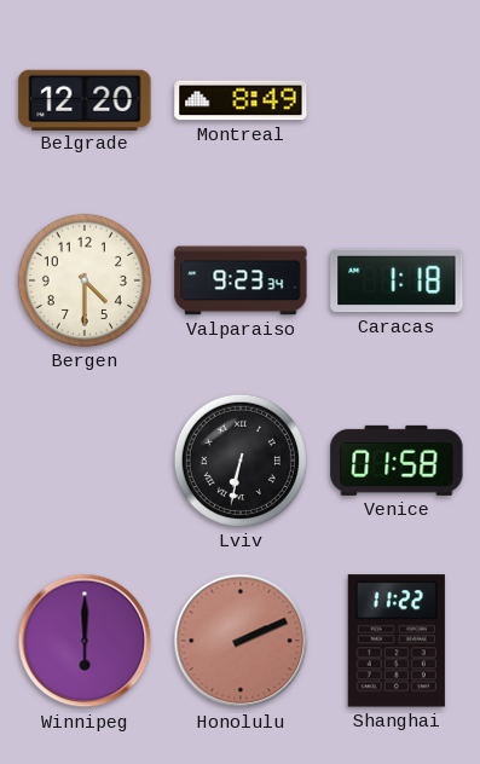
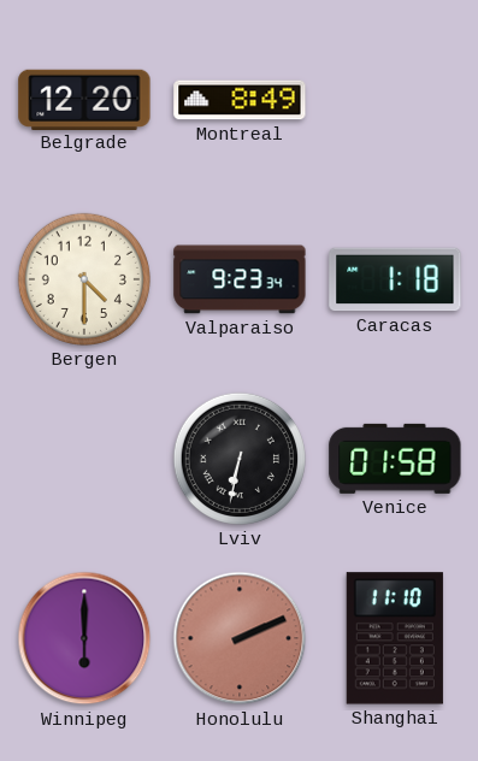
Shanghai: 11:22 -> 11:10
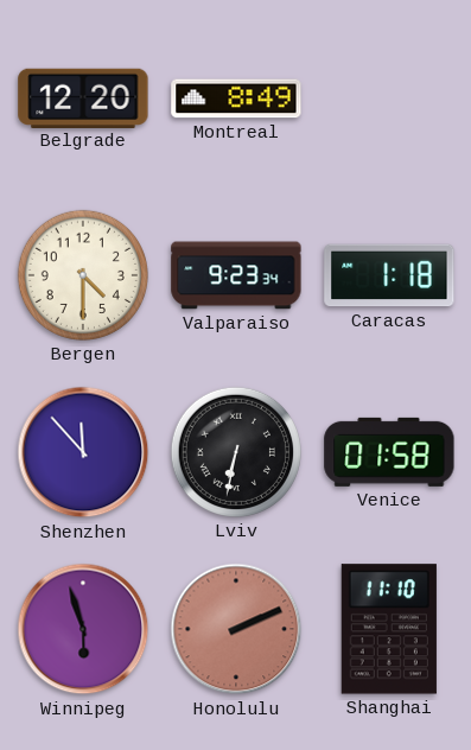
Shenzhen: none -> 11:53
Winnipeg: 6:00 -> 5:57
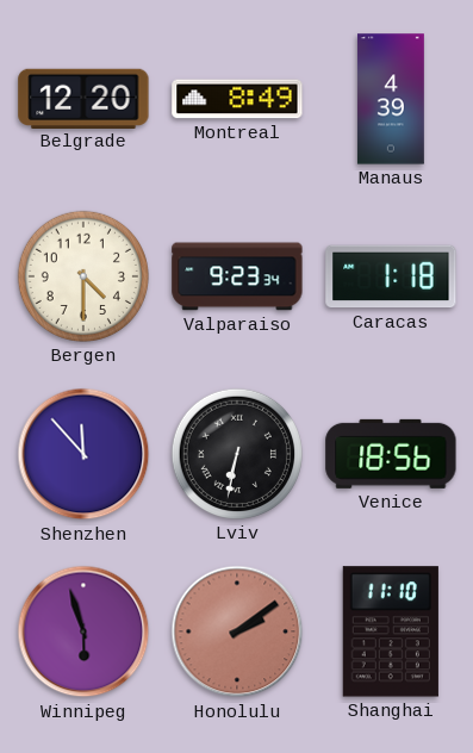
Manaus: none -> 4:39
Venice: 01:58 -> 18:56
Honolulu: 2:11 -> 2:09
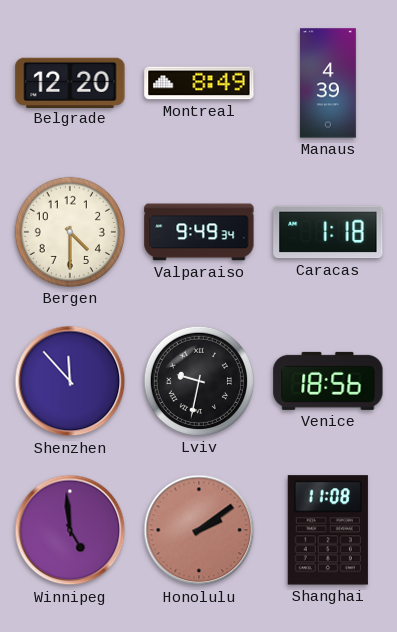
Valparaiso: 9:23 -> 9:49
Lviv: 6:32 -> 9:32
Winnipeg: 5:57 -> 4:59
Shanghai: 11:10 -> 11:08
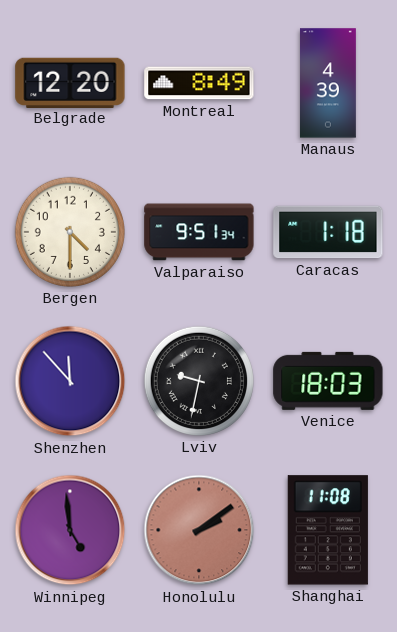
Valparaiso: 9:49 -> 9:51
Venice: 18:56 -> 18:03
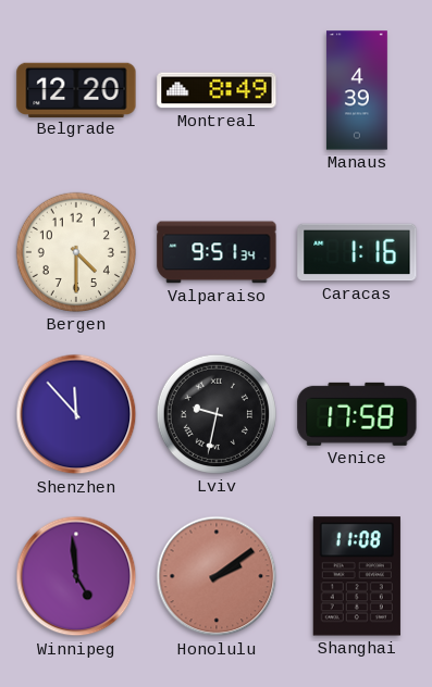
Caracas: 1:18 -> 1:16
Venice: 18:03 -> 17:58
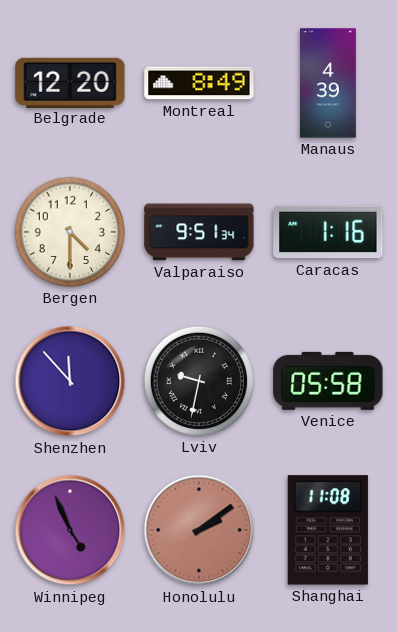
Venice: 17:58 -> 05:58
Winnipeg: 4:59 -> 4:56
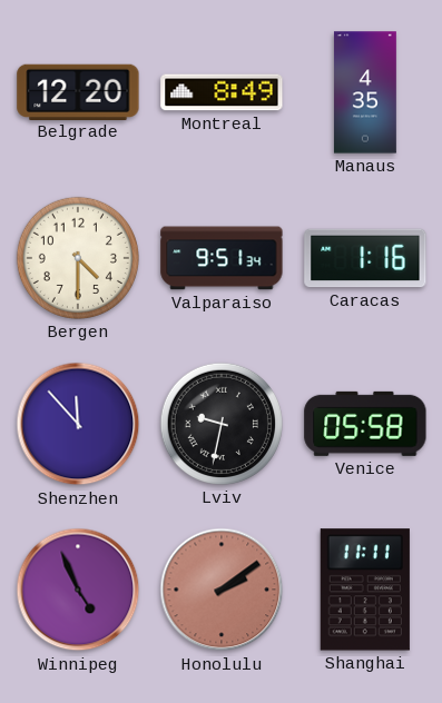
Manaus: 4:39 -> 4:35
Shanghai: 11:08 -> 11:11
